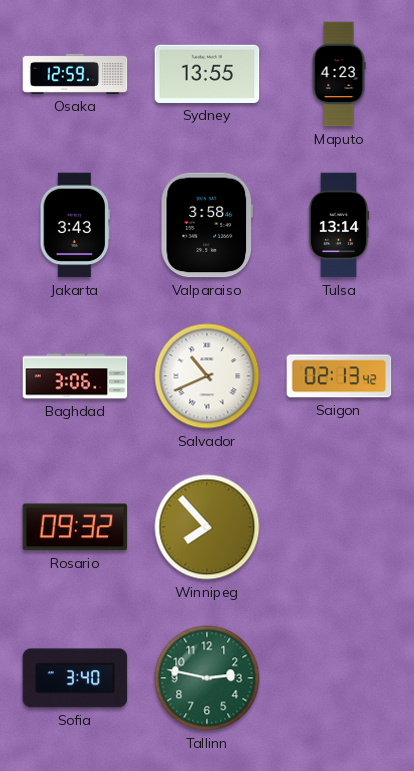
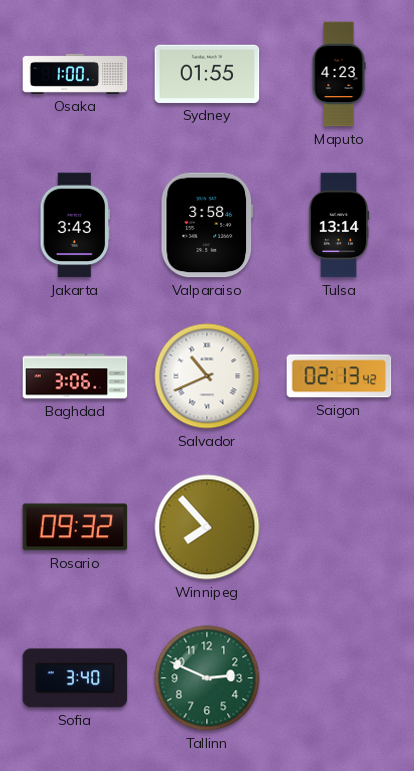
Osaka: 12:59 -> 1:00
Sydney: 13:55 -> 01:55
Tallinn: 2:47 -> 2:49
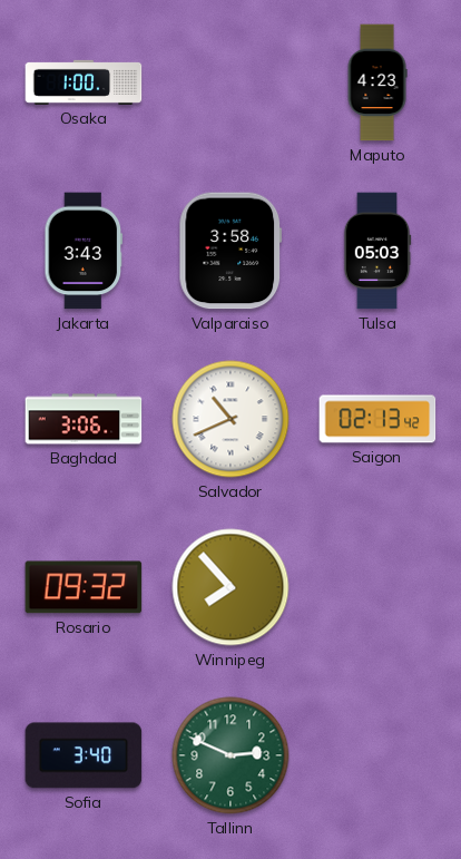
Sydney: 01:55 -> none
Tulsa: 13:14 -> 05:03
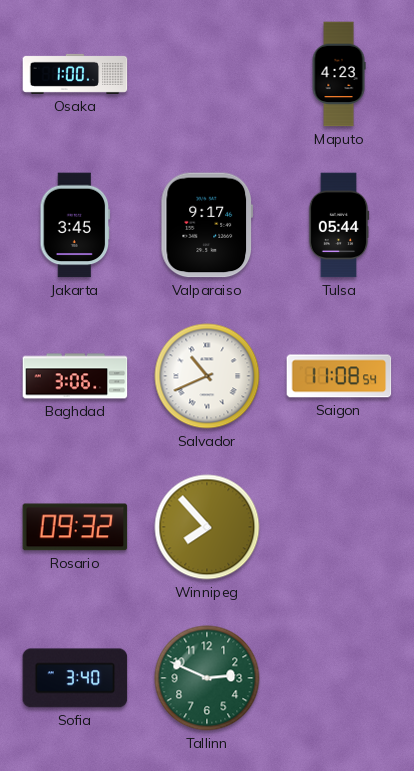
Jakarta: 3:43 -> 3:45
Valparaiso: 3:58 -> 9:17
Tulsa: 05:03 -> 05:44
Saigon: 02:13 -> 11:08
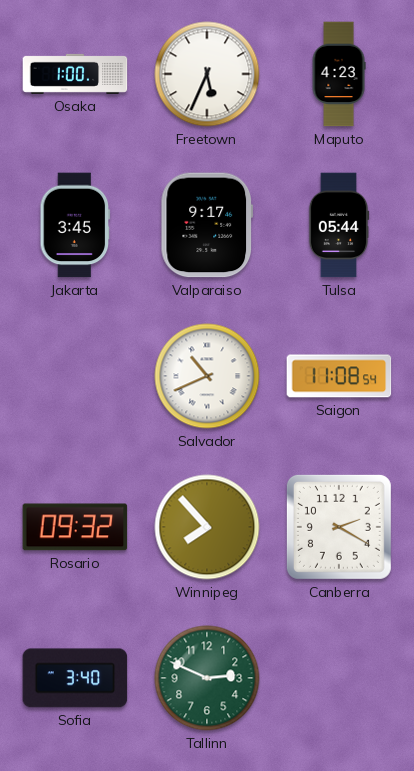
Freetown: none -> 5:34
Baghdad: 3:06 -> none
Canberra: none -> 2:20
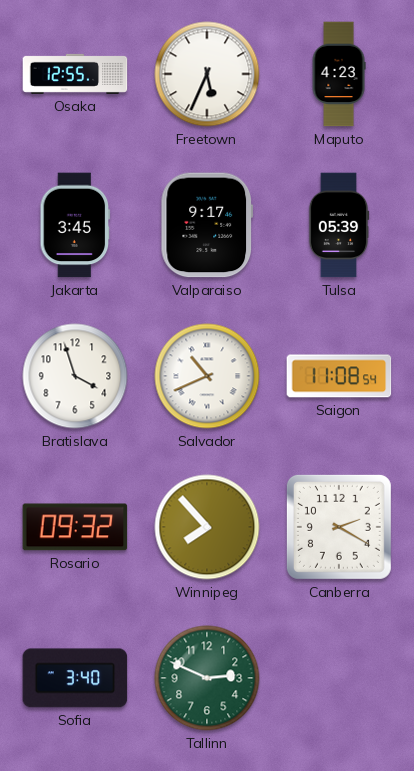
Osaka: 1:00 -> 12:55
Tulsa: 05:44 -> 05:39
Bratislava: none -> 3:57
